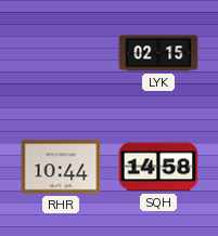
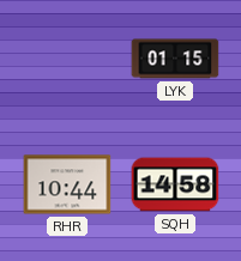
LYK: 02:15 -> 01:15
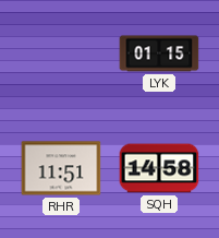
RHR: 10:44 -> 11:51
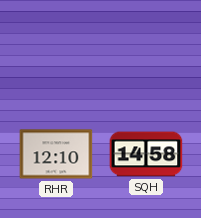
LYK: 01:15 -> none
RHR: 11:51 -> 12:10
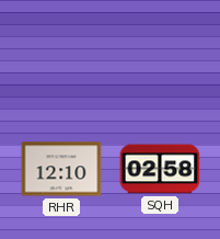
SQH: 14:58 -> 02:58
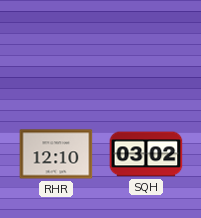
SQH: 02:58 -> 03:02
